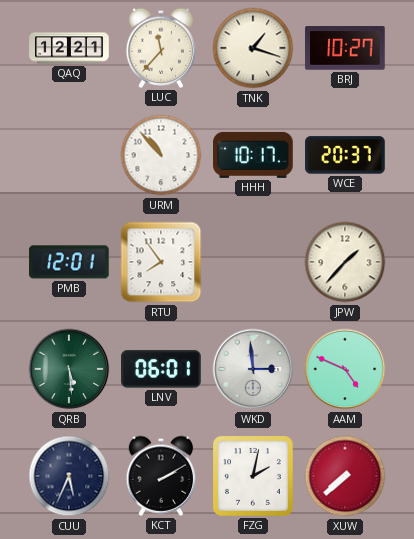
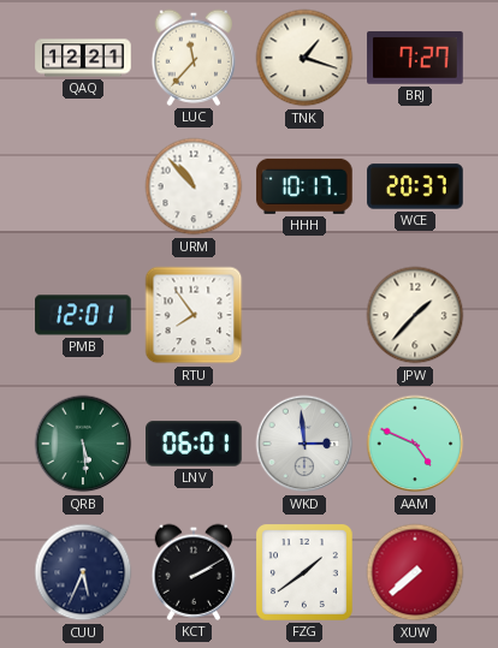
BRJ: 10:27 -> 7:27
FZG: 2:02 -> 1:39
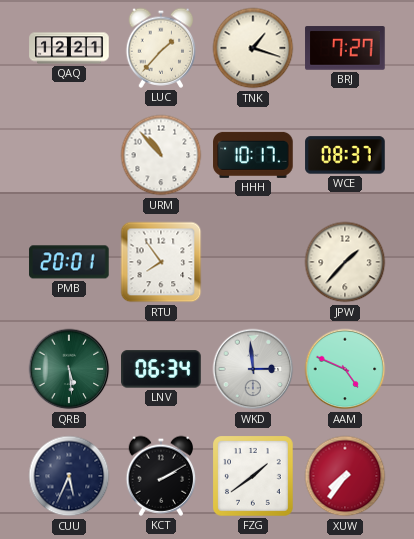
LUC: 11:37 -> 1:37
WCE: 20:37 -> 08:37
PMB: 12:01 -> 20:01
LNV: 06:01 -> 06:34
XUW: 7:38 -> 7:36
